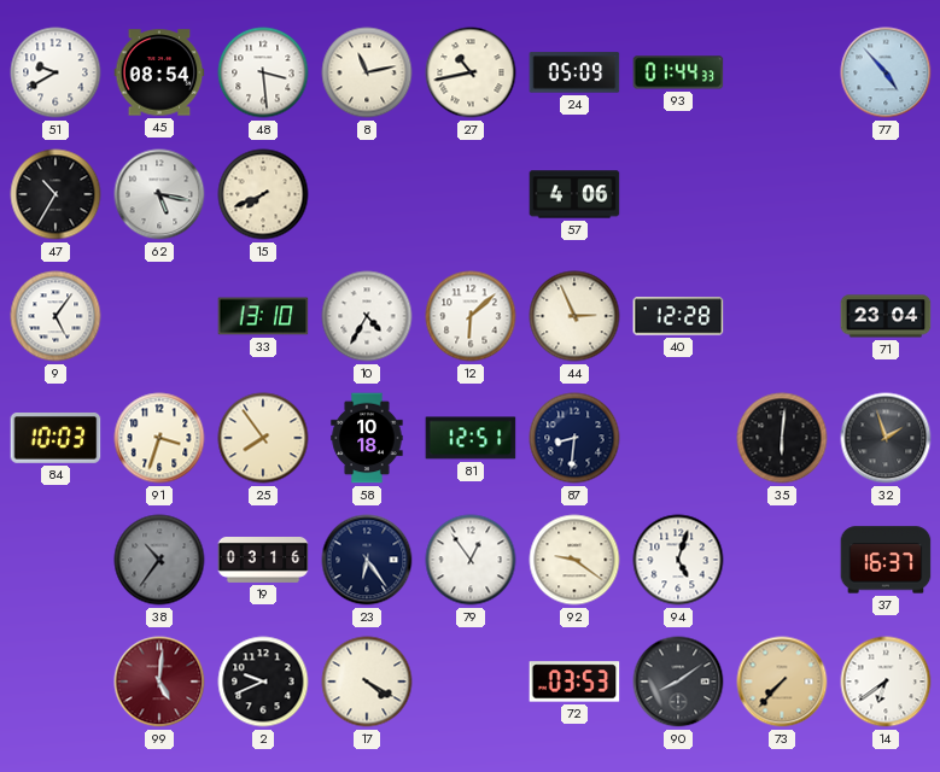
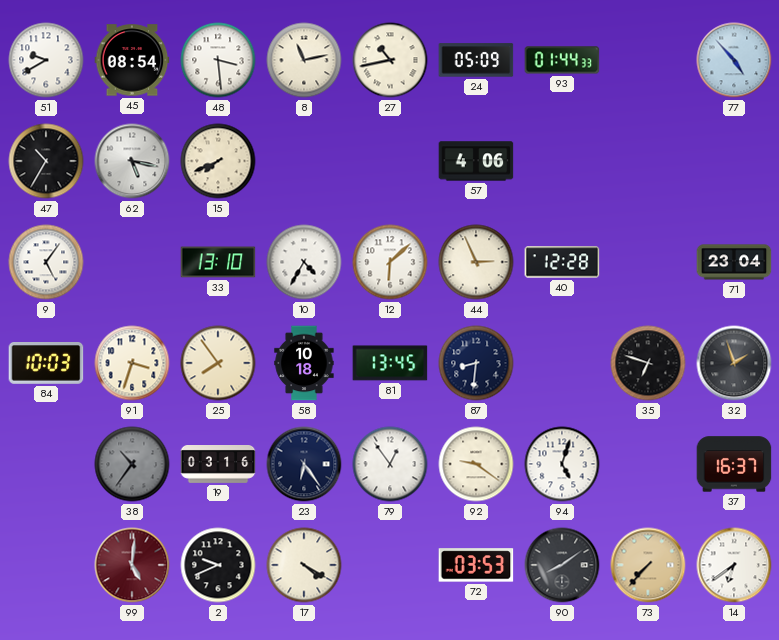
81: 12:51 -> 13:45
35: 6:01 -> 6:48
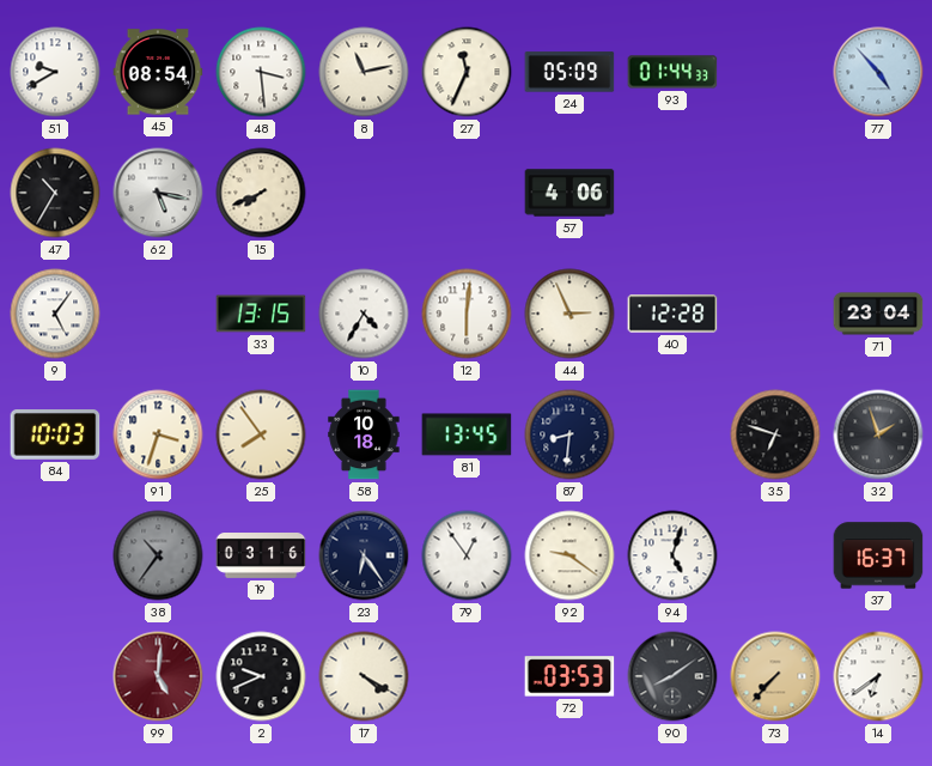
27: 10:43 -> 11:34
33: 13:10 -> 13:15
12: 6:08 -> 6:01
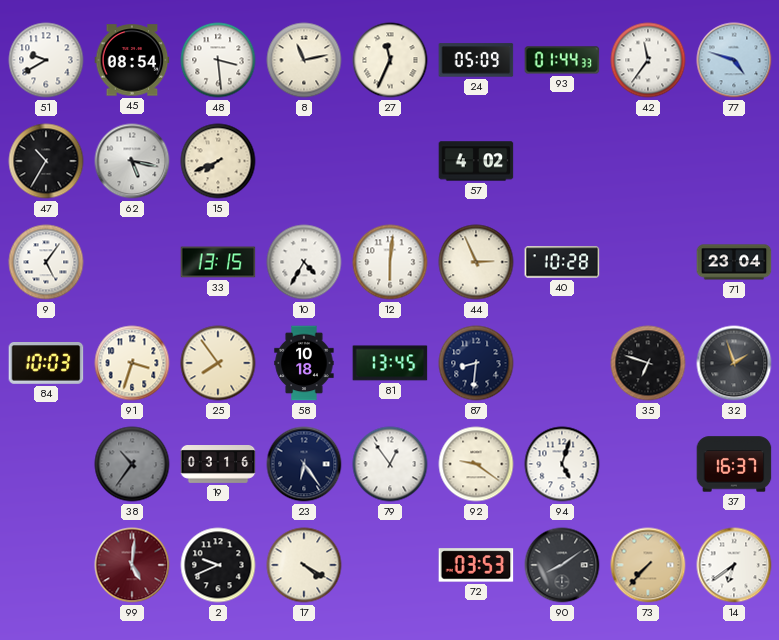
42: none -> 11:36
77: 4:53 -> 4:48
57: 4:06 -> 4:02
40: 12:28 -> 10:28
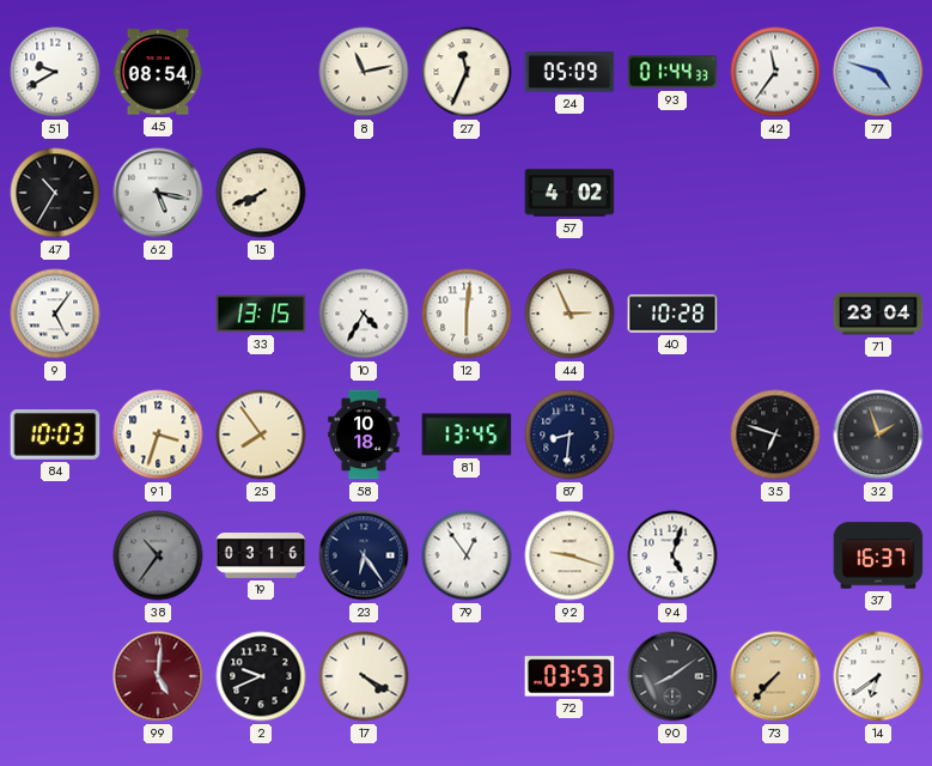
48: 3:29 -> none
92: 9:21 -> 9:18
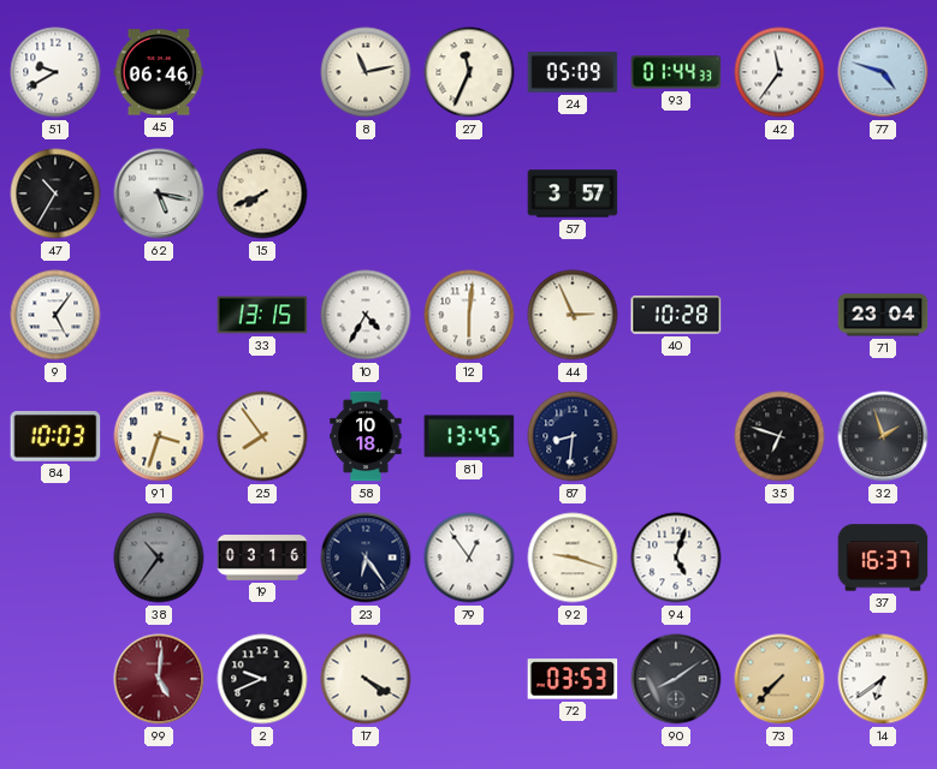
45: 08:54 -> 06:46
57: 4:02 -> 3:57
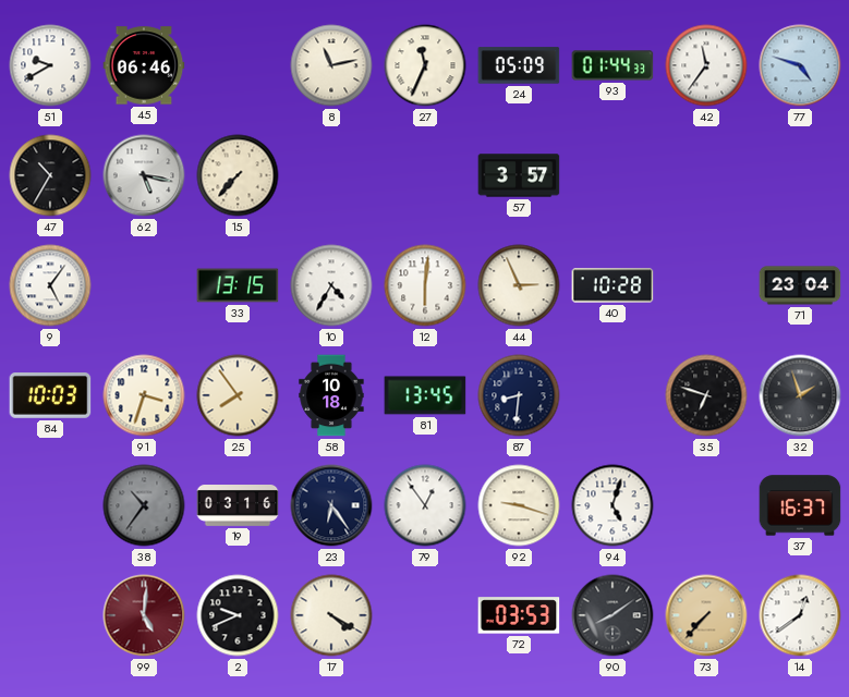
15: 7:41 -> 7:37
14: 6:39 -> 12:39
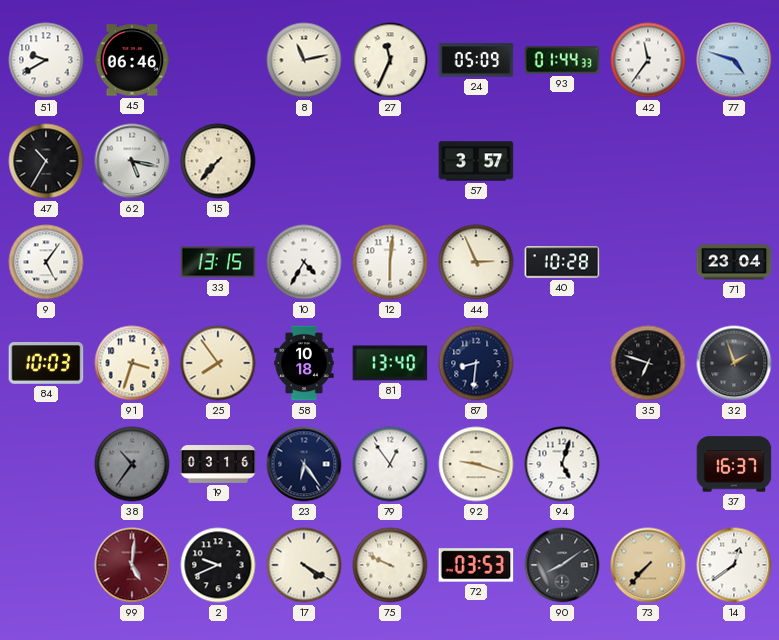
81: 13:45 -> 13:40
75: none -> 9:49
